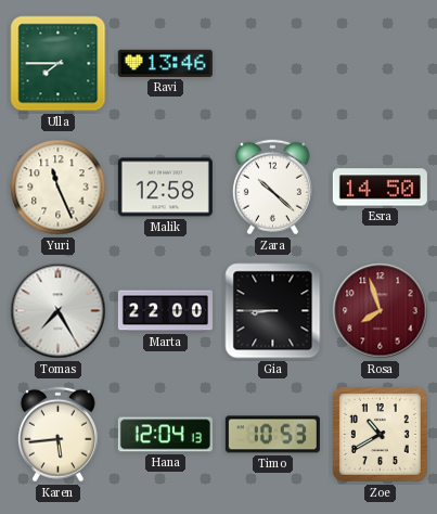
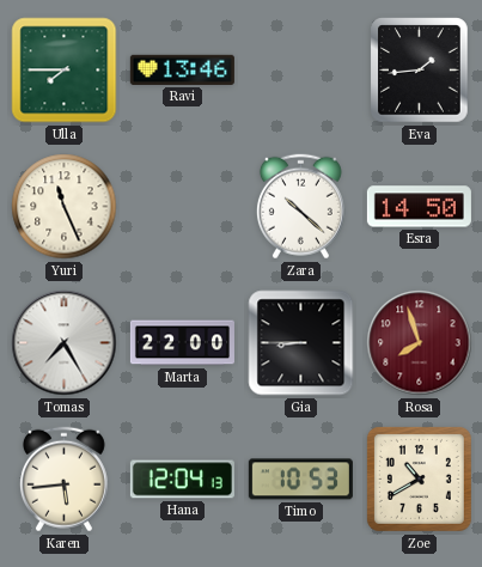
Eva: none -> 1:44
Malik: 12:58 -> none
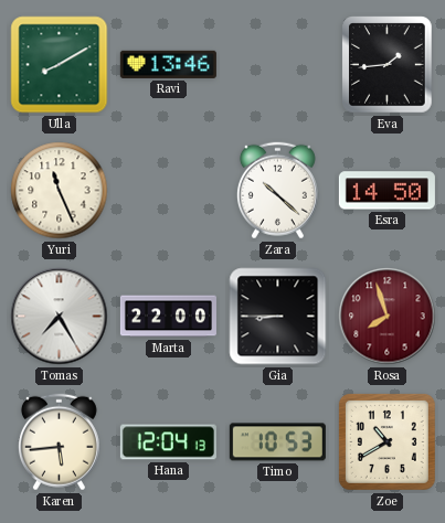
Ulla: 7:45 -> 8:10
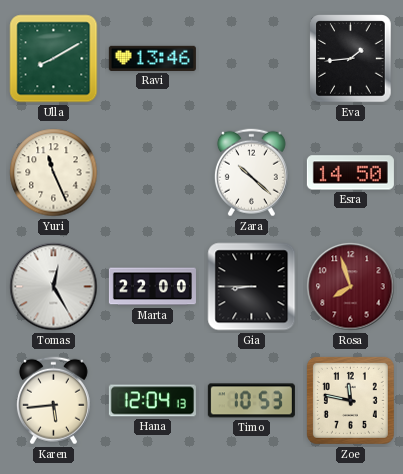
Tomas: 7:25 -> 12:25
Zoe: 10:40 -> 11:47
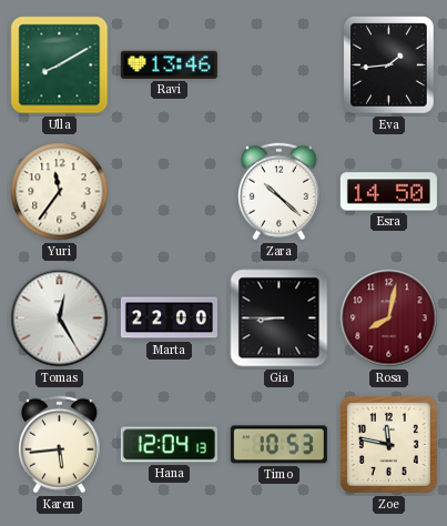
Yuri: 11:26 -> 11:36
Rosa: 7:57 -> 8:02
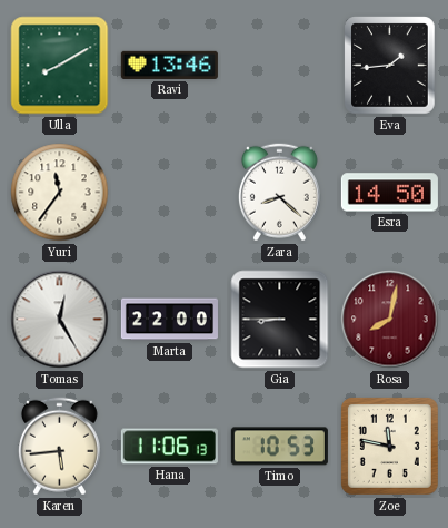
Zara: 10:22 -> 8:22
Hana: 12:04 -> 11:06
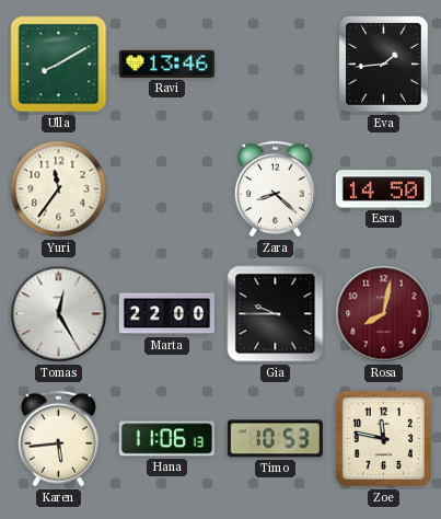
Gia: 8:45 -> 9:45
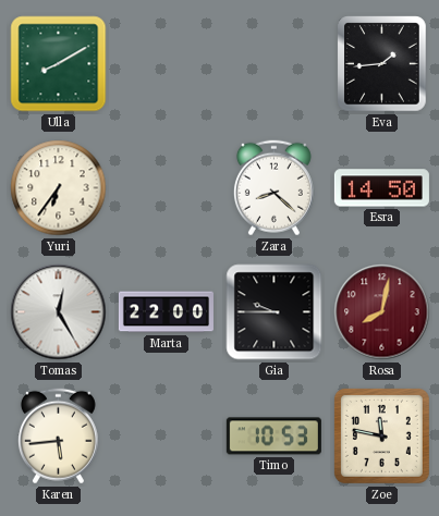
Ravi: 13:46 -> none
Yuri: 11:36 -> 6:36
Hana: 11:06 -> none
